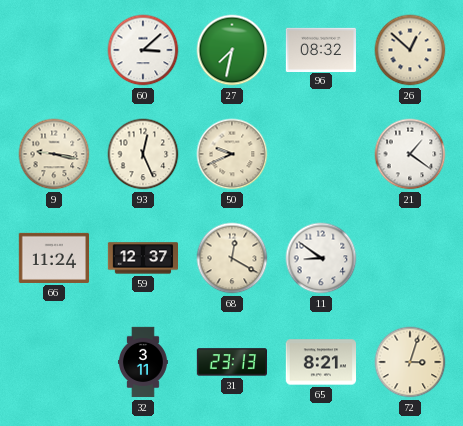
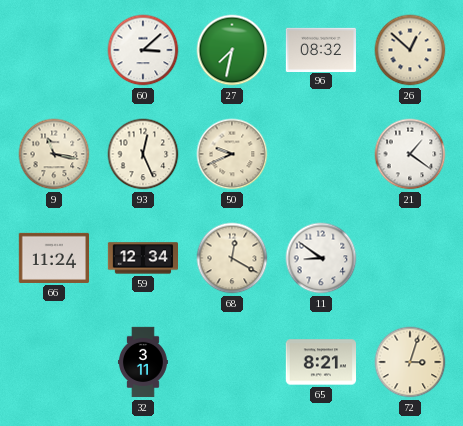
9: 9:17 -> 11:17
59: 12:37 -> 12:34
31: 23:13 -> none
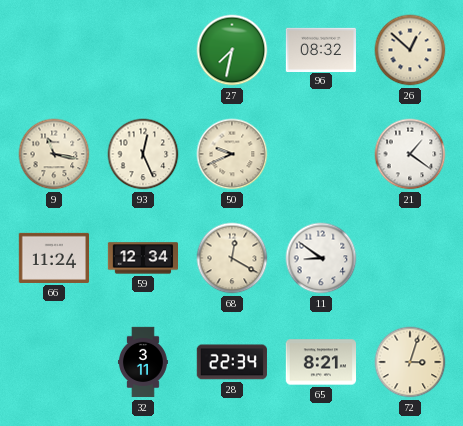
60: 3:08 -> none
28: none -> 22:34
